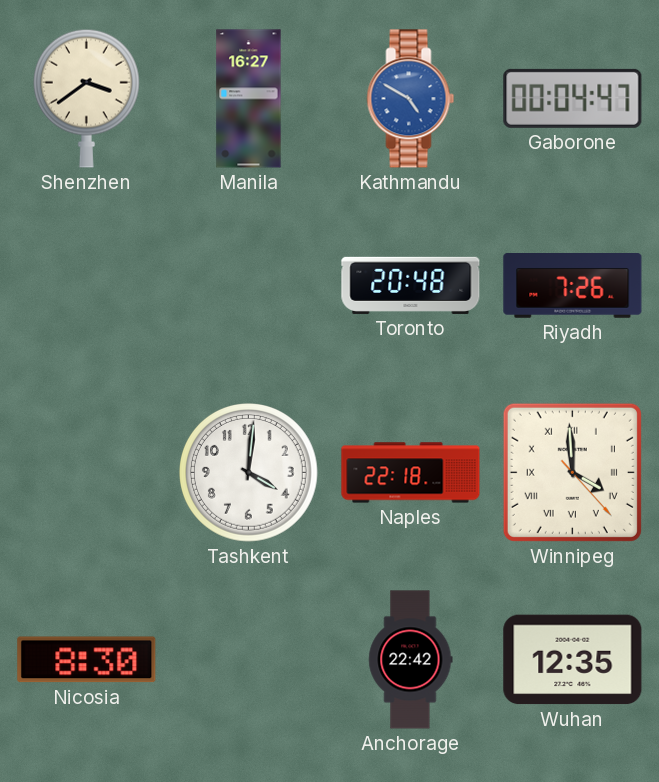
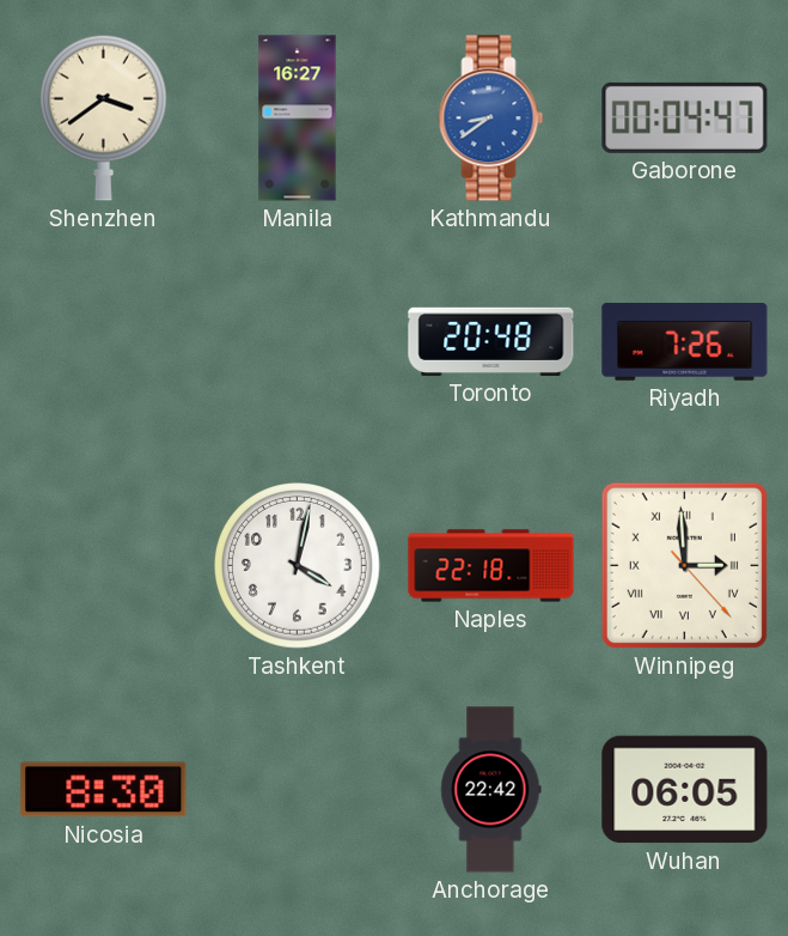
Kathmandu: 4:50 -> 8:39
Tashkent: 4:01 -> 4:02
Winnipeg: 3:59 -> 2:59
Wuhan: 12:35 -> 06:05
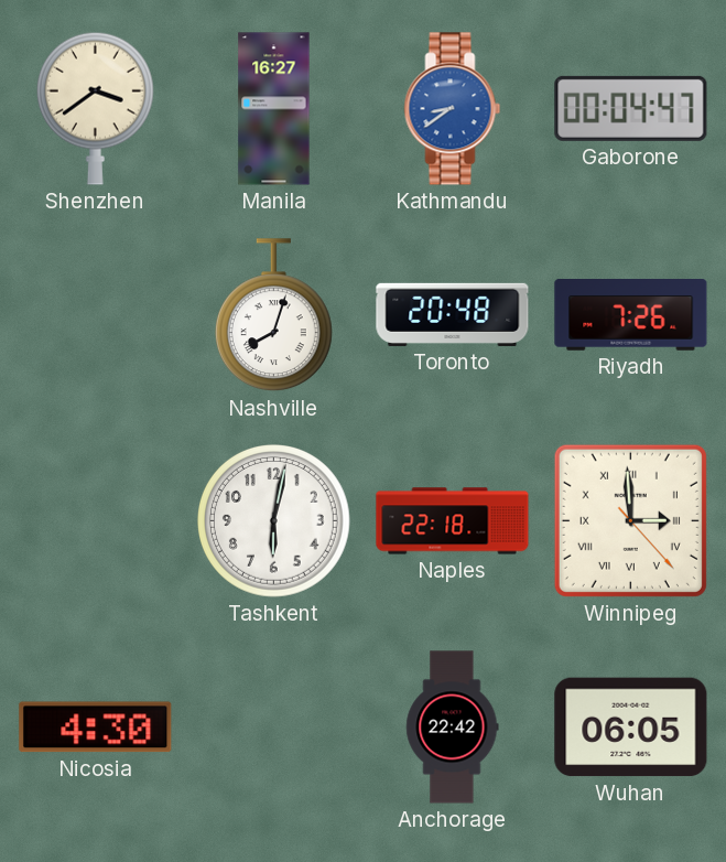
Nashville: none -> 8:03
Tashkent: 4:02 -> 6:02
Nicosia: 8:30 -> 4:30
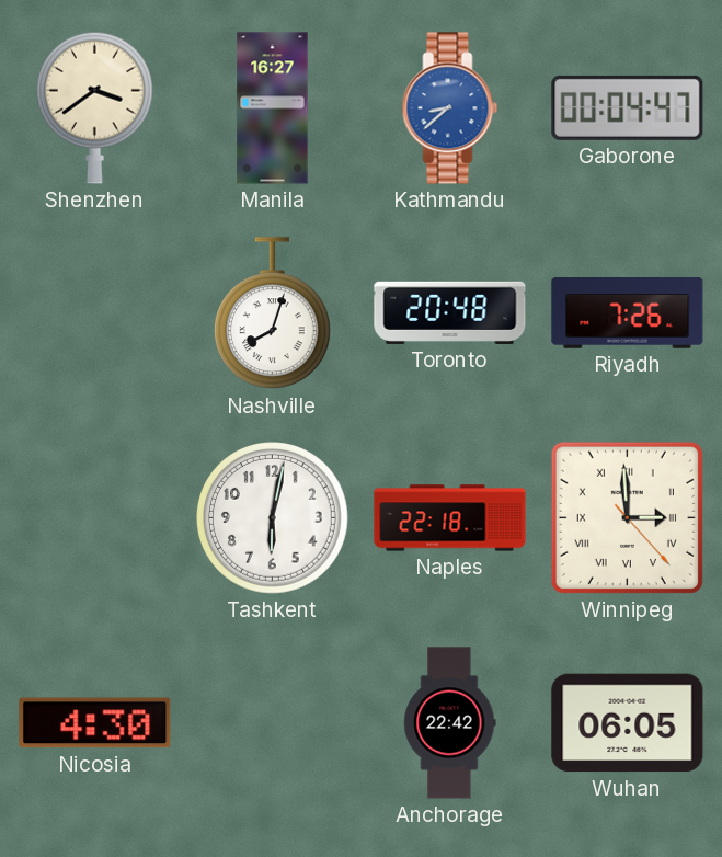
Kathmandu: 8:39 -> 8:38
